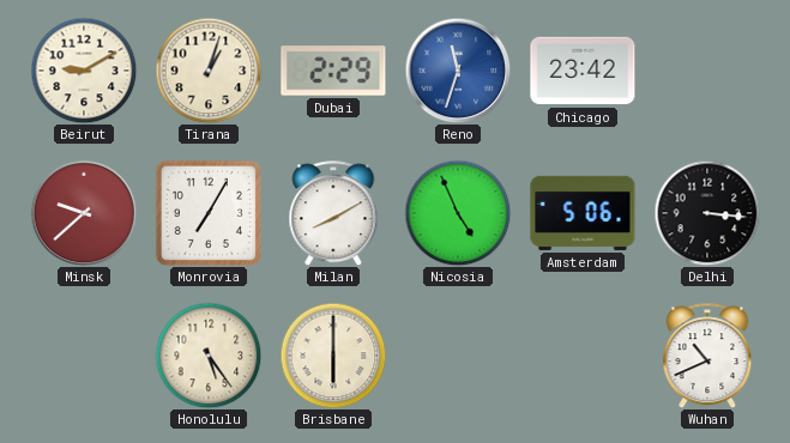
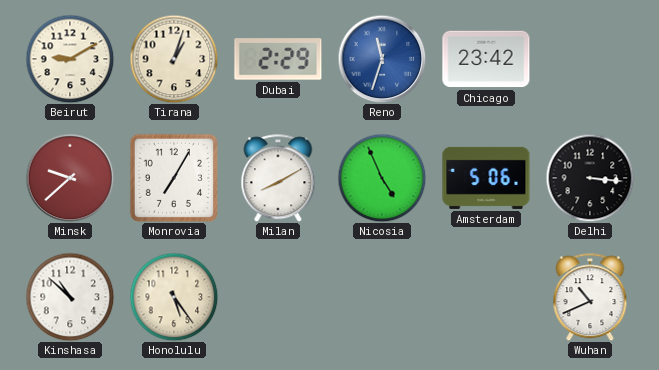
Kinshasa: none -> 10:52
Brisbane: 6:00 -> none
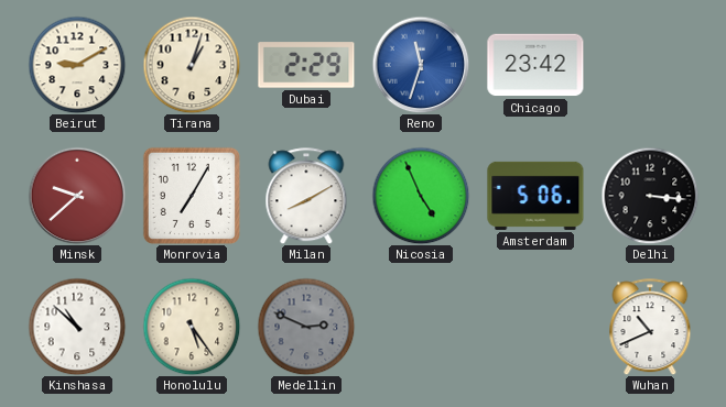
Medellin: none -> 2:49
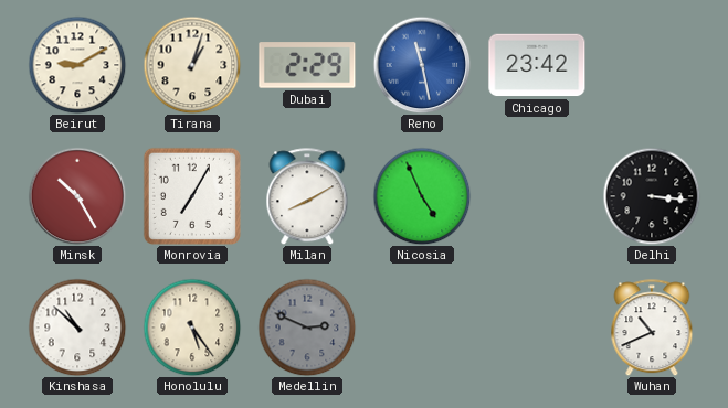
Reno: 11:33 -> 11:28
Minsk: 9:38 -> 10:25
Amsterdam: 5:06 -> none
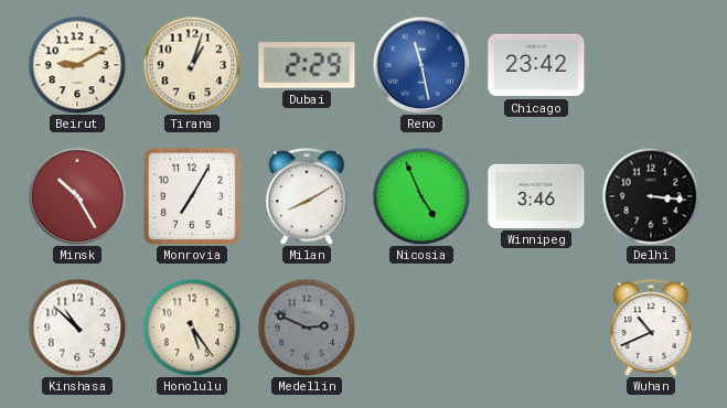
Winnipeg: none -> 3:46
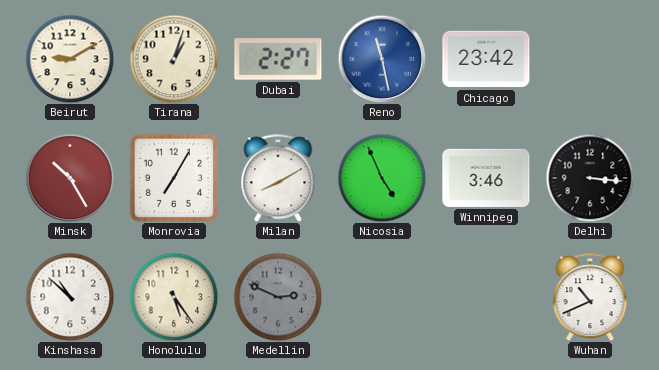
Dubai: 2:29 -> 2:27
